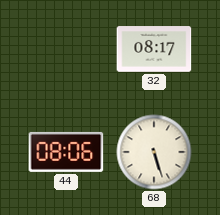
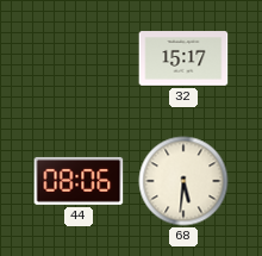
32: 08:17 -> 15:17
68: 5:27 -> 5:31
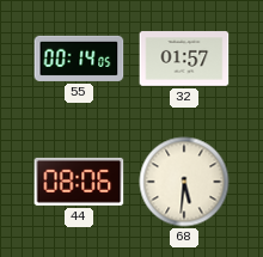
55: none -> 00:14
32: 15:17 -> 01:57
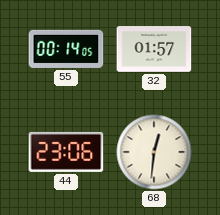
44: 08:06 -> 23:06
68: 5:31 -> 12:31
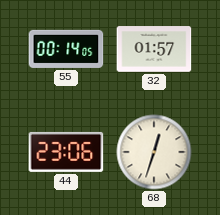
68: 12:31 -> 12:33
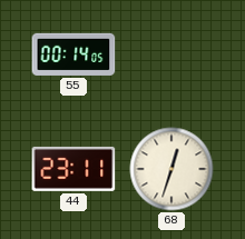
32: 01:57 -> none
44: 23:06 -> 23:11
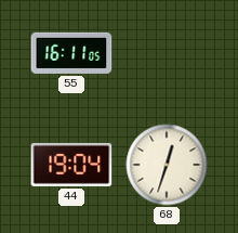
55: 00:14 -> 16:11
44: 23:11 -> 19:04
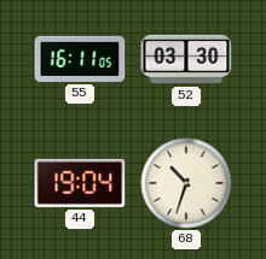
52: none -> 03:30
68: 12:33 -> 10:33
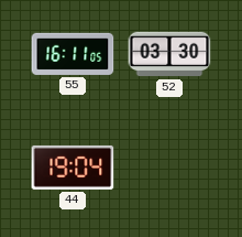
68: 10:33 -> none
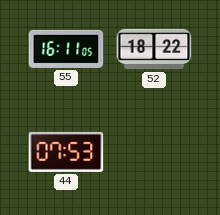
52: 03:30 -> 18:22
44: 19:04 -> 07:53
